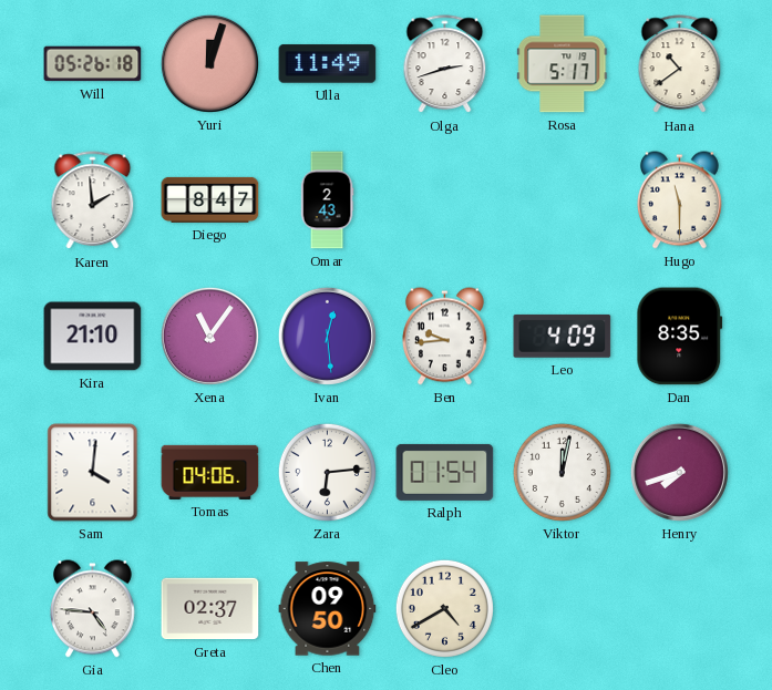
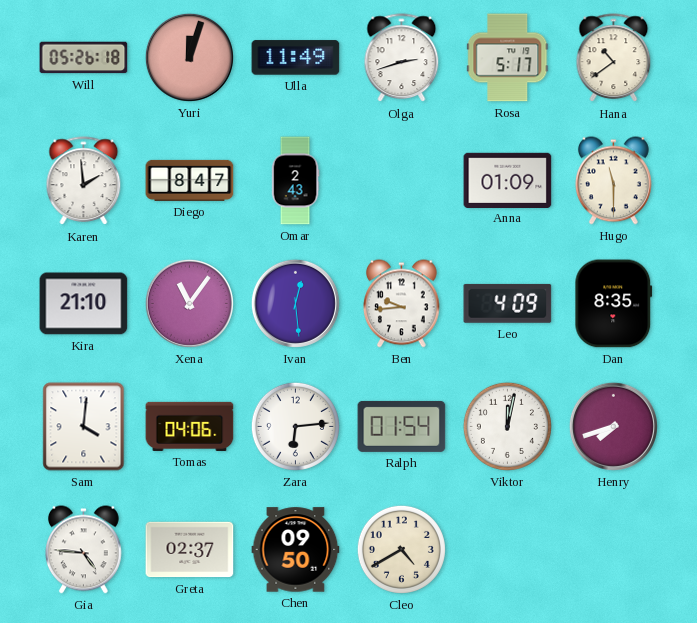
Anna: none -> 01:09
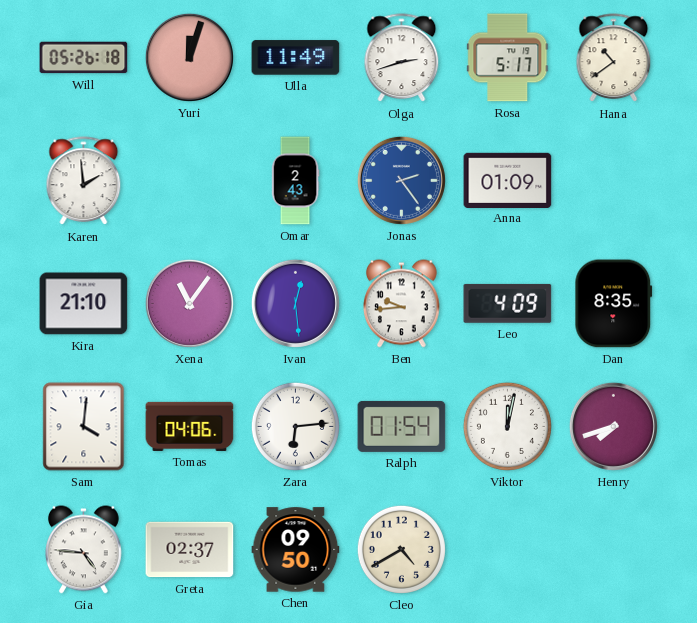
Diego: 8:47 -> none
Jonas: none -> 2:24
Hugo: 11:30 -> none
